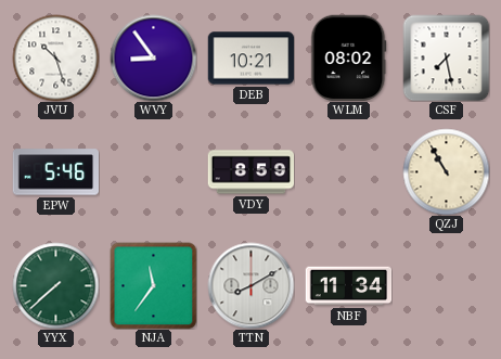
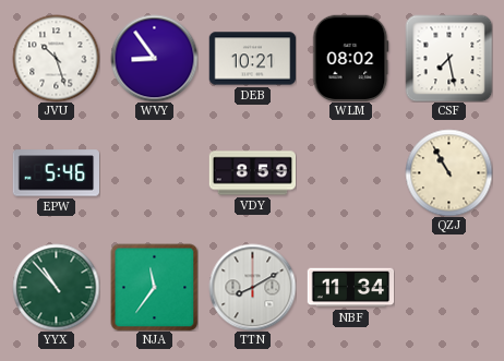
YYX: 7:38 -> 10:53
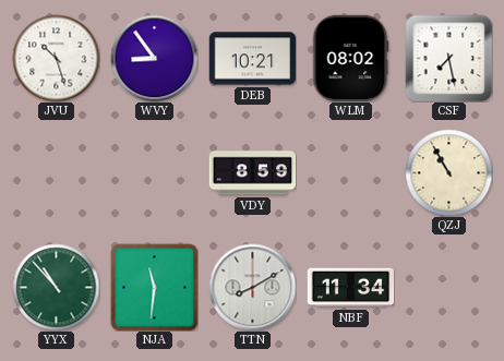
EPW: 5:46 -> none
NJA: 11:36 -> 11:31
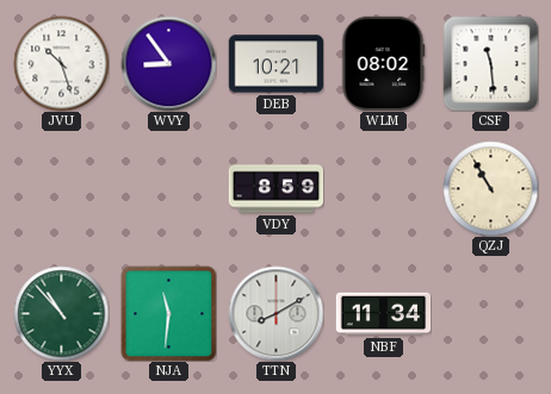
CSF: 7:28 -> 11:29
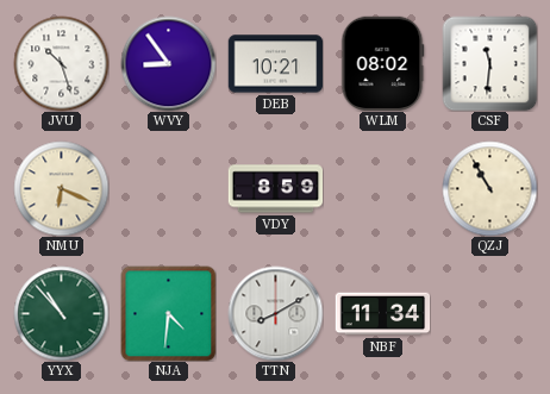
CSF: 11:29 -> 11:31
NMU: none -> 6:19
NJA: 11:31 -> 4:31
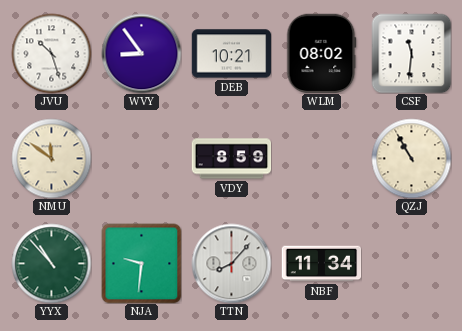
NMU: 6:19 -> 11:51
NJA: 4:31 -> 9:31
TTN: 8:10 -> 8:07
